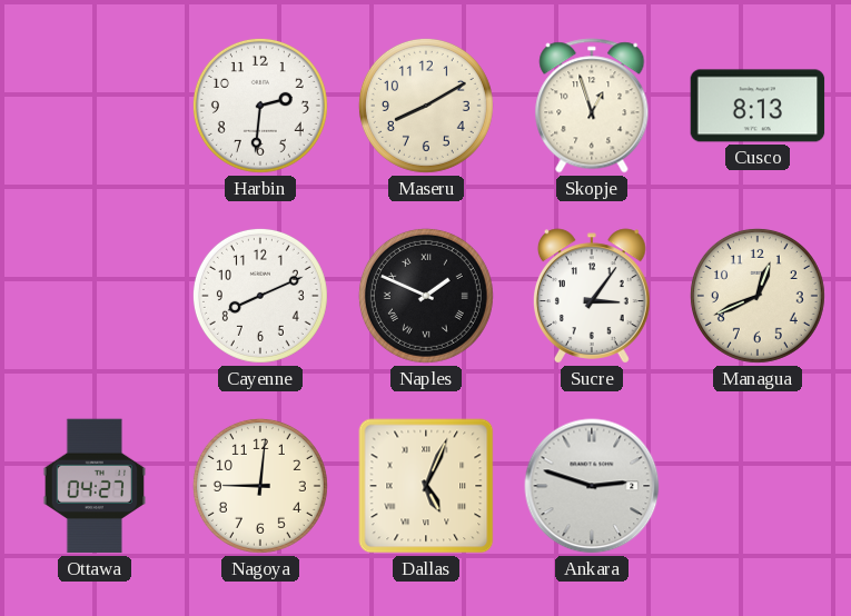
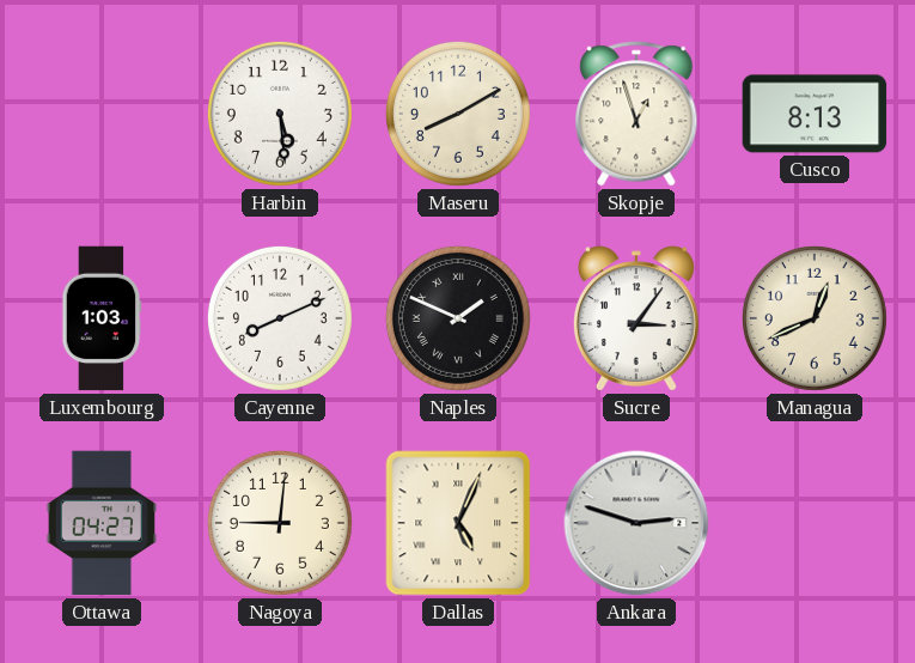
Harbin: 2:31 -> 5:29
Luxembourg: none -> 1:03
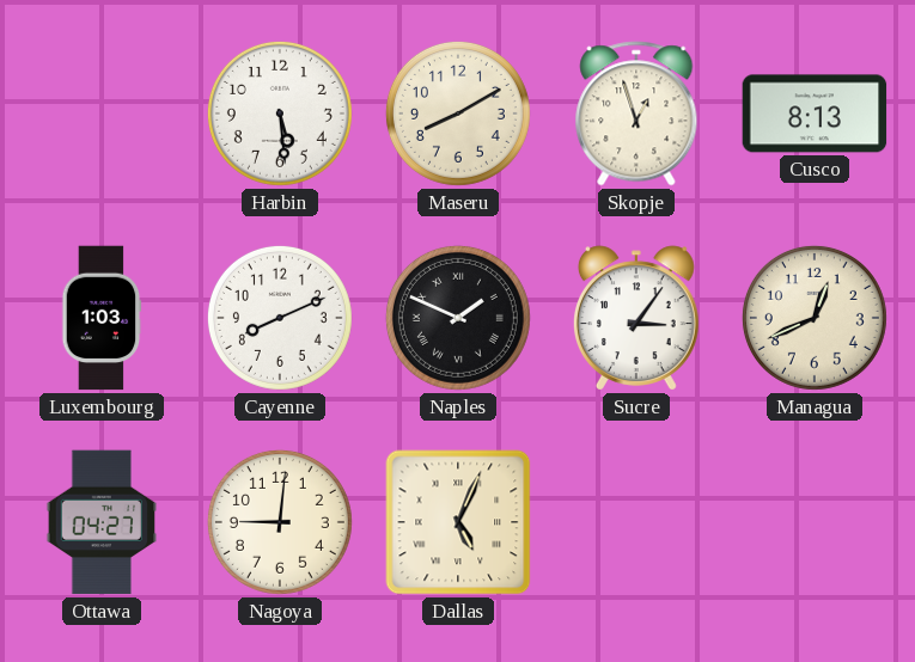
Ankara: 2:48 -> none
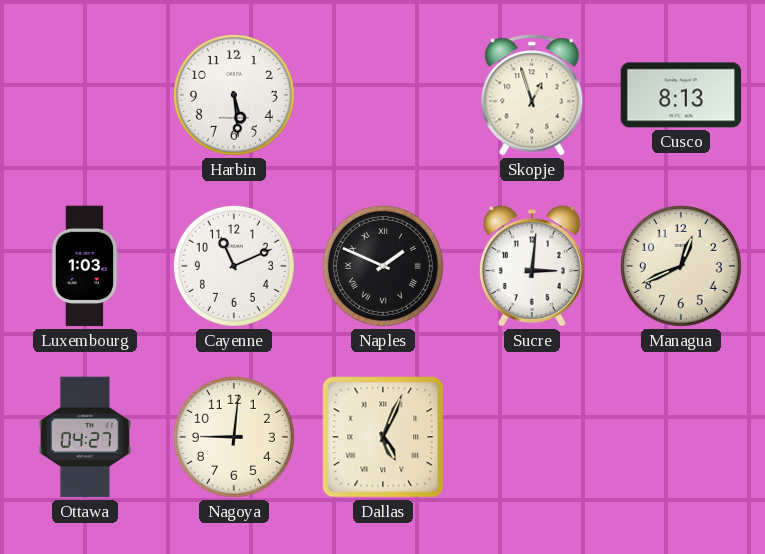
Maseru: 8:10 -> none
Cayenne: 8:11 -> 11:11
Sucre: 3:06 -> 3:01
